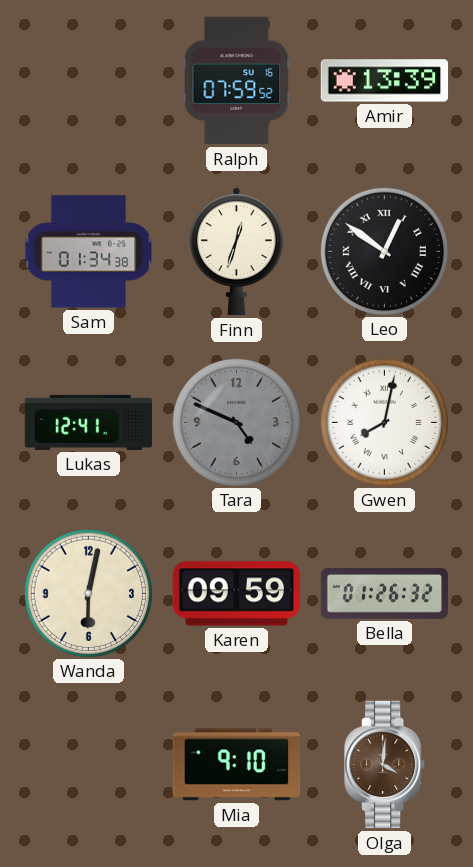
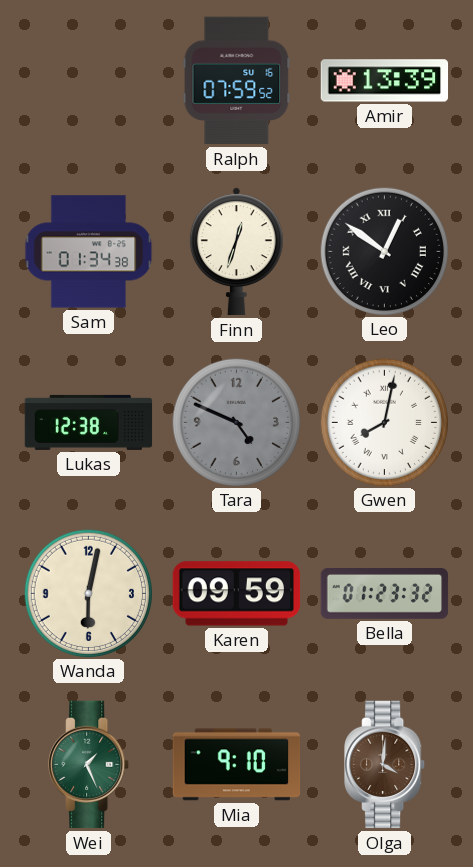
Lukas: 12:41 -> 12:38
Bella: 01:26 -> 01:23
Wei: none -> 1:26
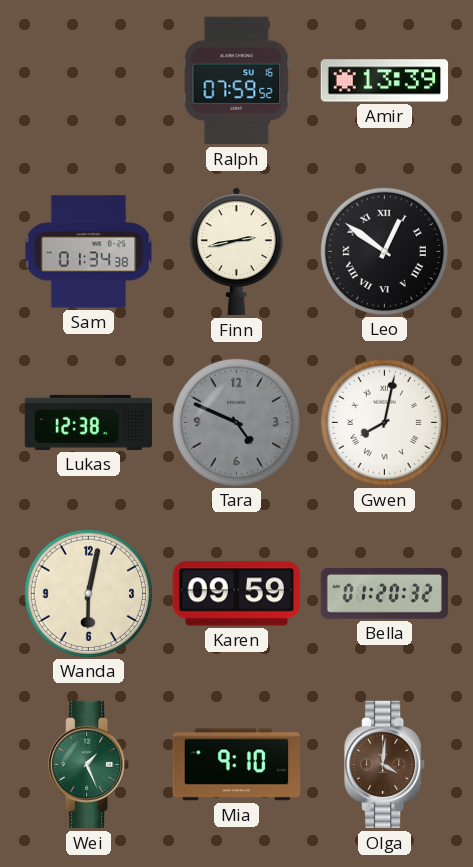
Finn: 12:33 -> 2:43
Bella: 01:23 -> 01:20
